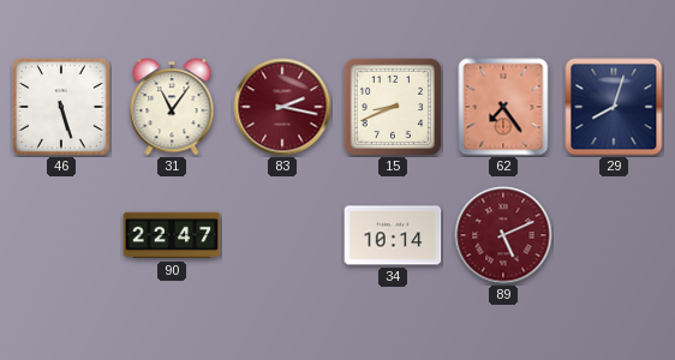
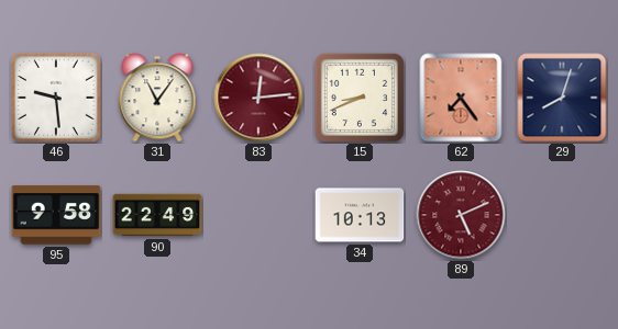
46: 5:27 -> 9:29
83: 2:17 -> 12:14
95: none -> 9:58
90: 22:47 -> 22:49
34: 10:14 -> 10:13
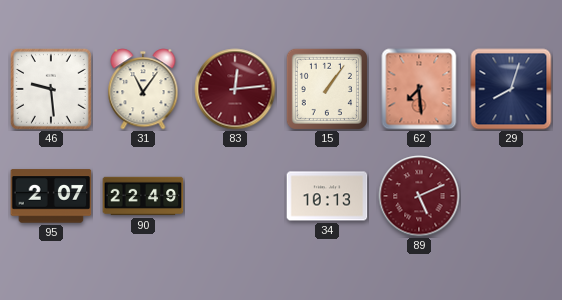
15: 8:41 -> 1:06
62: 7:24 -> 7:29
95: 9:58 -> 2:07
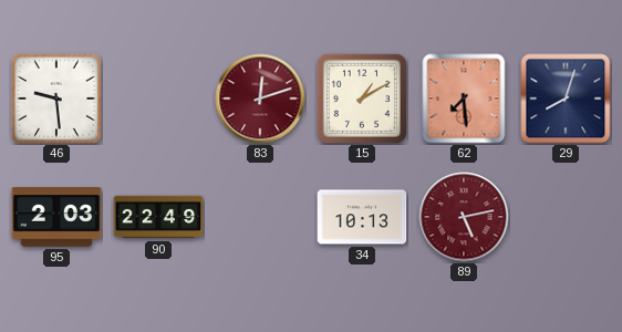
31: 11:06 -> none
83: 12:14 -> 12:12
15: 1:06 -> 1:10
95: 2:07 -> 2:03
89: 5:11 -> 5:13
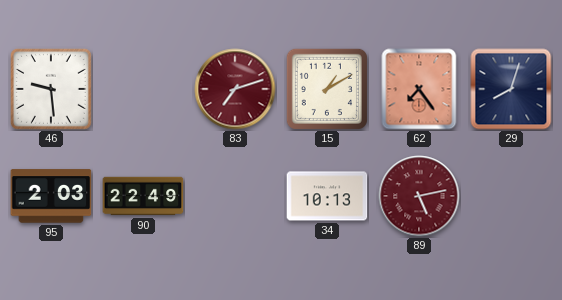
83: 12:12 -> 7:12
62: 7:29 -> 7:24
